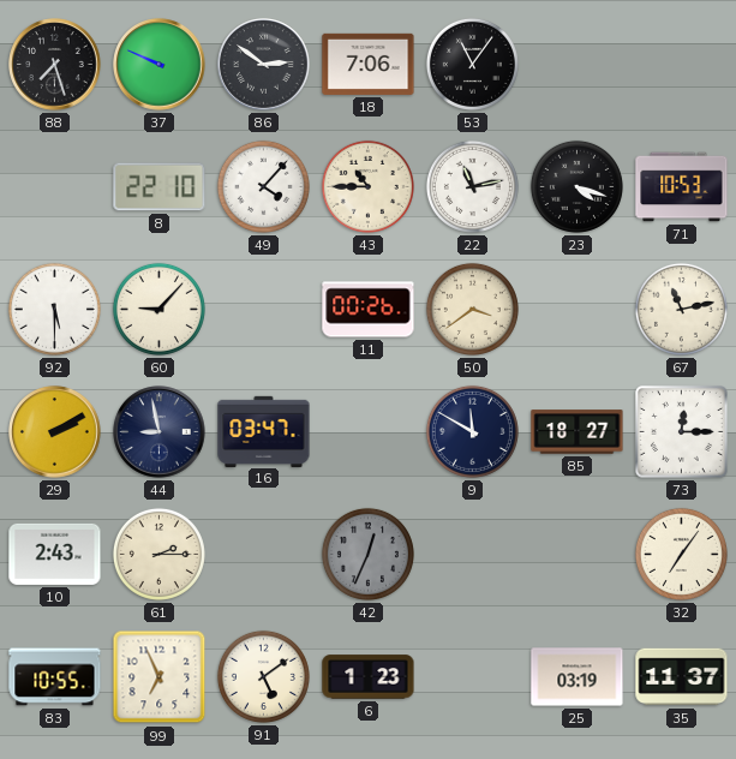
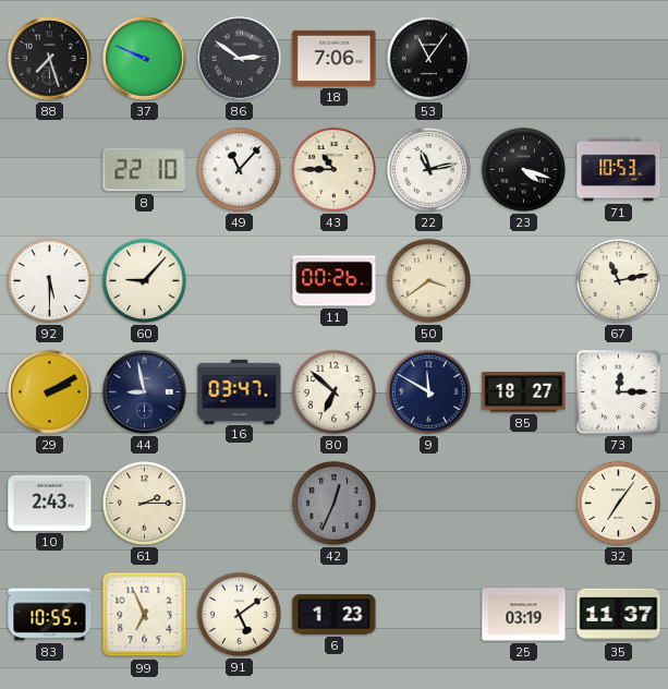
49: 4:07 -> 11:07
80: none -> 6:52
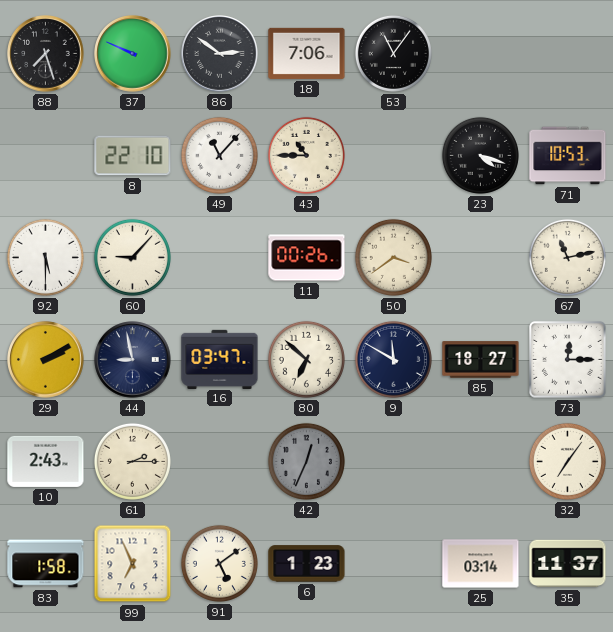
22: 11:13 -> none
83: 10:55 -> 1:58
25: 03:19 -> 03:14
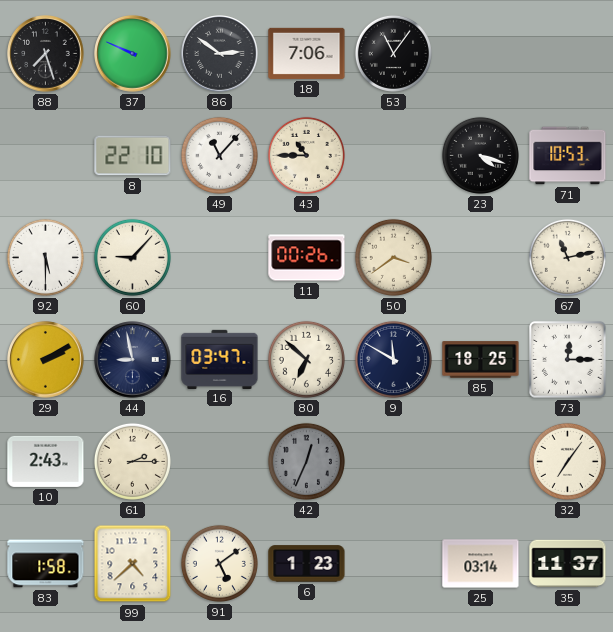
85: 18:27 -> 18:25
99: 6:56 -> 4:38
